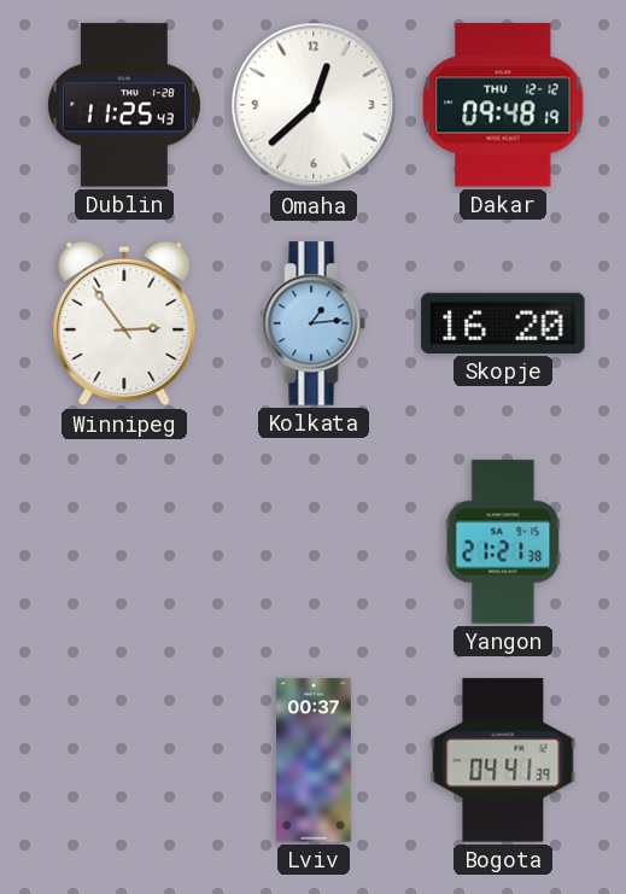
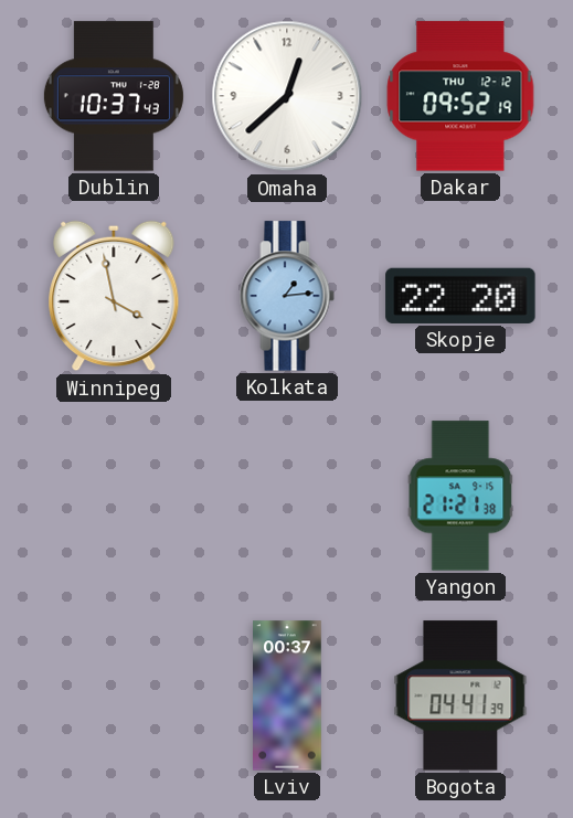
Dublin: 11:25 -> 10:37
Dakar: 09:48 -> 09:52
Winnipeg: 2:54 -> 3:58
Skopje: 16:20 -> 22:20
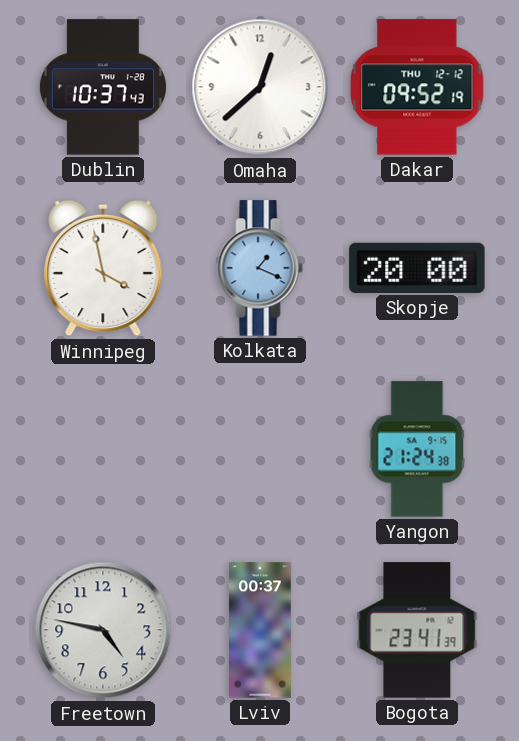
Kolkata: 1:14 -> 1:19
Skopje: 22:20 -> 20:00
Yangon: 21:21 -> 21:24
Freetown: none -> 4:47
Bogota: 04:41 -> 23:41
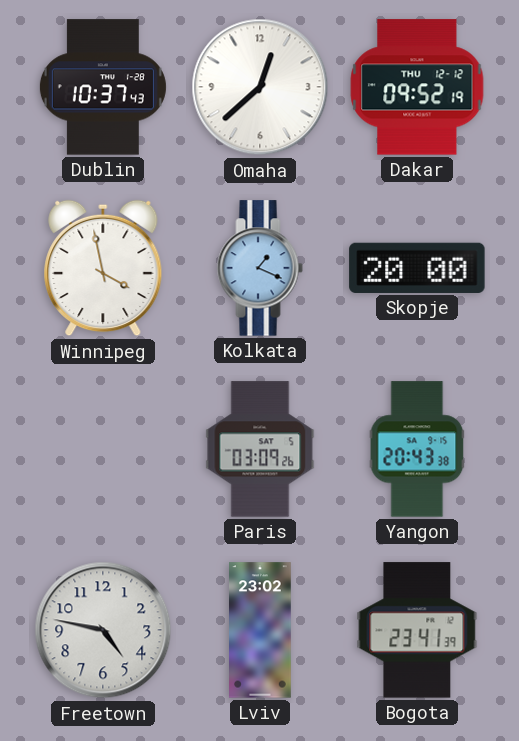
Paris: none -> 03:09
Yangon: 21:24 -> 20:43
Lviv: 00:37 -> 23:02
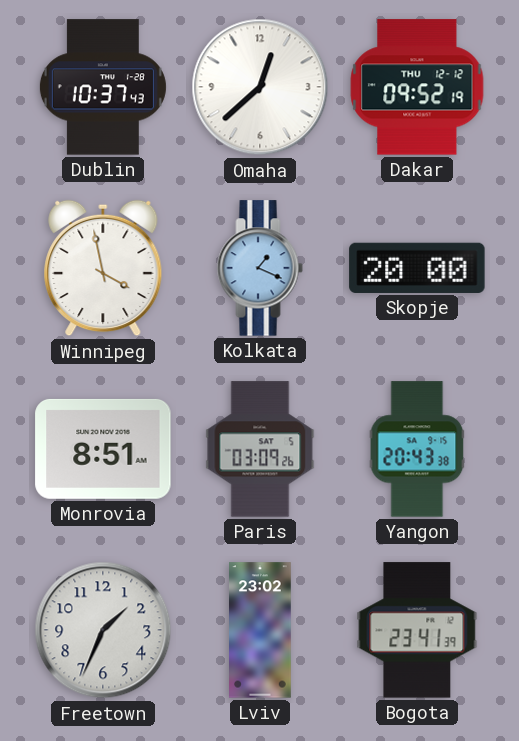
Monrovia: none -> 8:51
Freetown: 4:47 -> 1:34
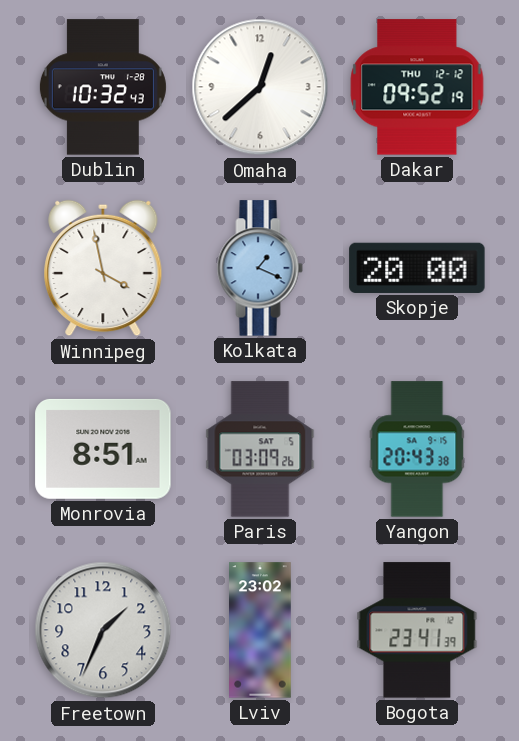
Dublin: 10:37 -> 10:32
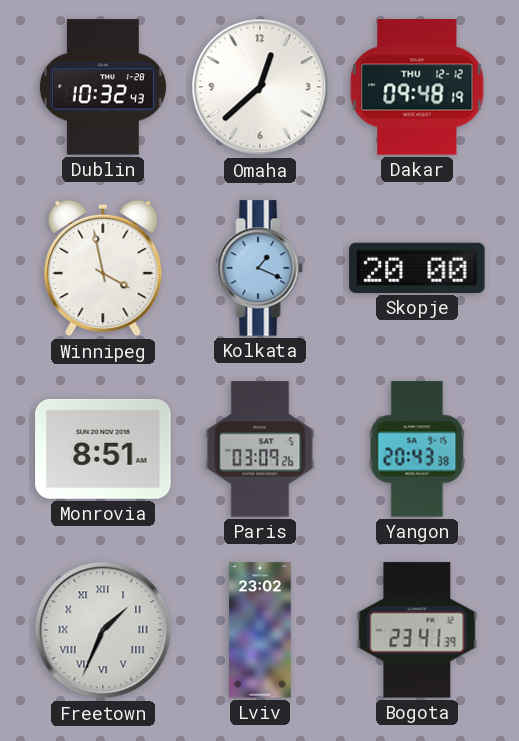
Dakar: 09:52 -> 09:48
Freetown numerals: Arabic -> Roman
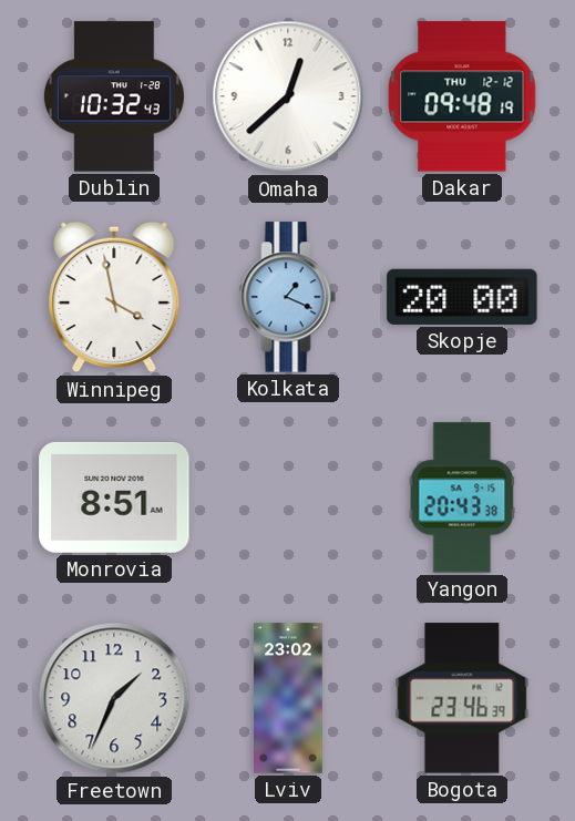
Paris: 03:09 -> none
Freetown numerals: Roman -> Arabic
Bogota: 23:41 -> 23:46
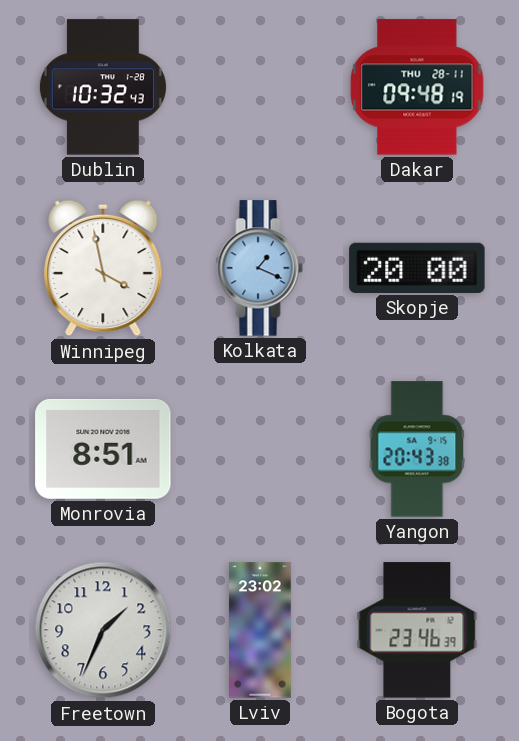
Omaha: 12:38 -> none
Dakar date: THU 12-12 -> THU 28-11
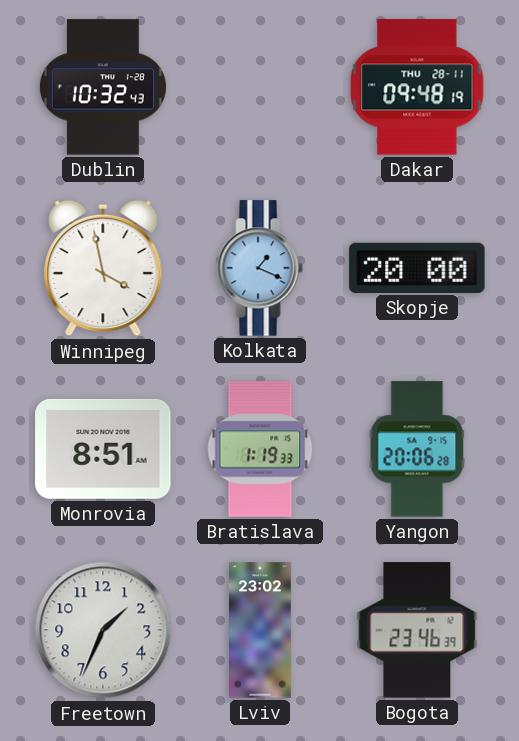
Bratislava: none -> 1:19
Yangon: 20:43 -> 20:06
